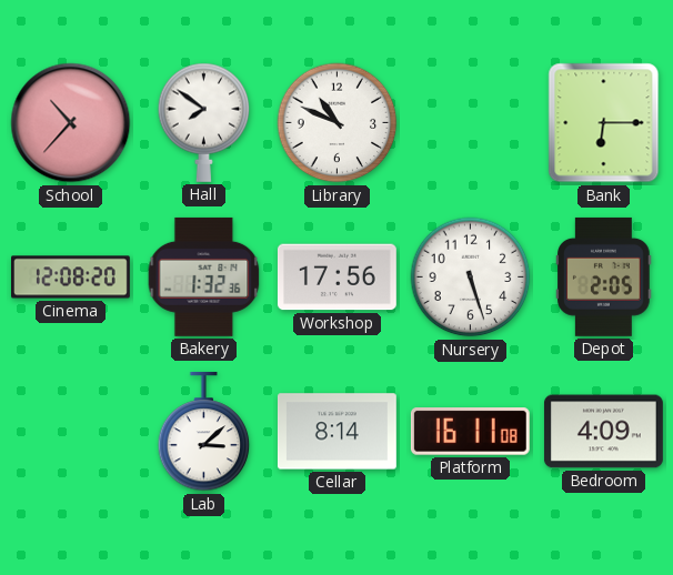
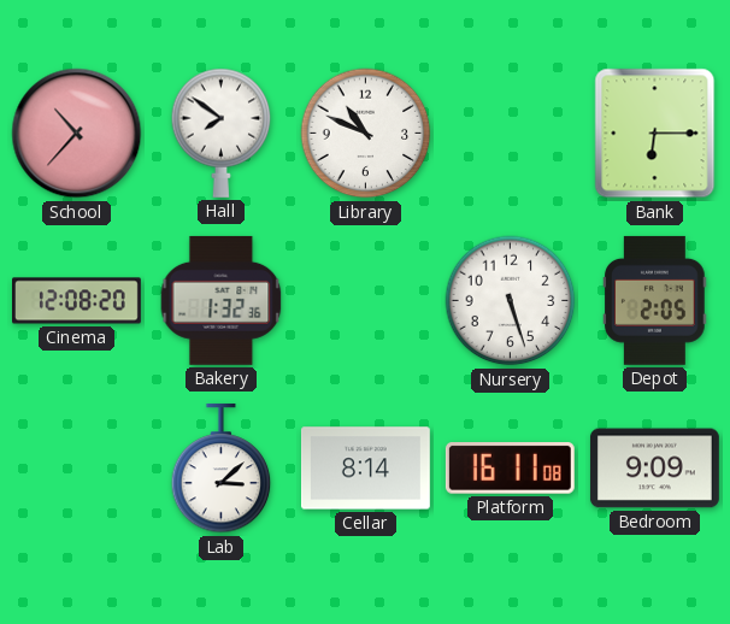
Workshop: 17:56 -> none
Bedroom: 4:09 -> 9:09
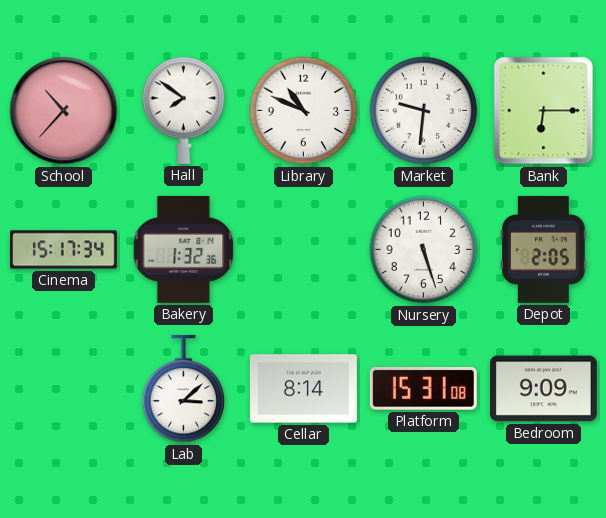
Market: none -> 9:31
Cinema: 12:08 -> 15:17
Platform: 16:11 -> 15:31
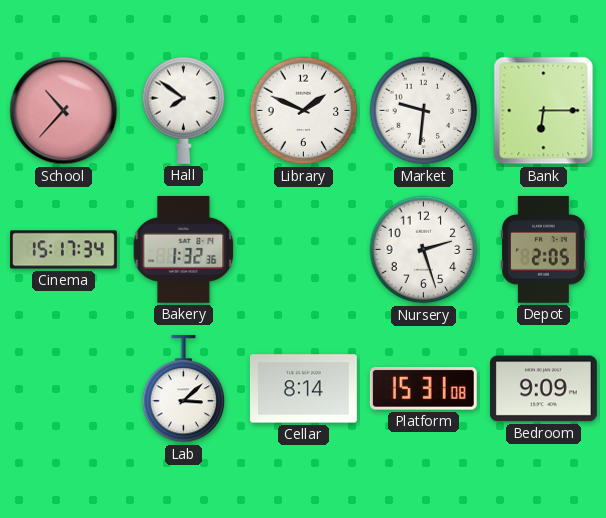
Library: 10:49 -> 1:49
Nursery: 5:27 -> 2:27
